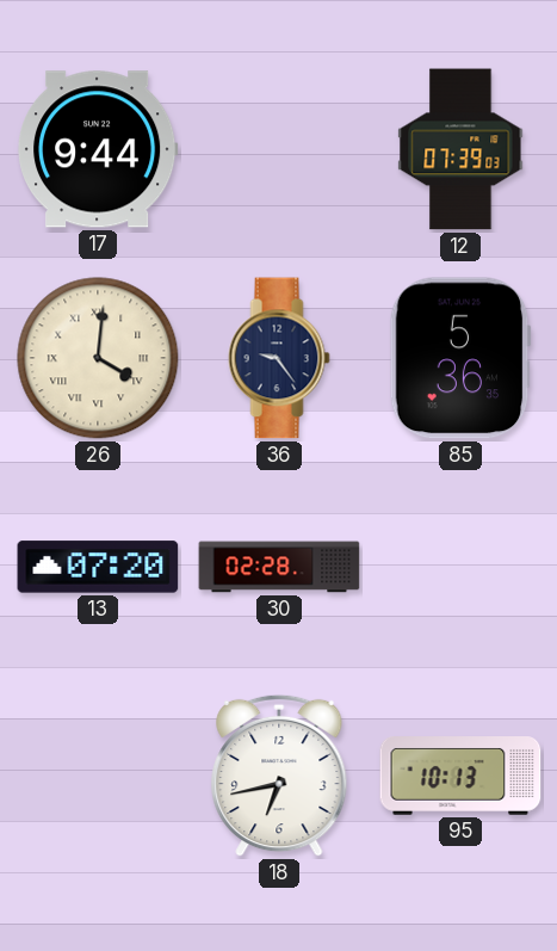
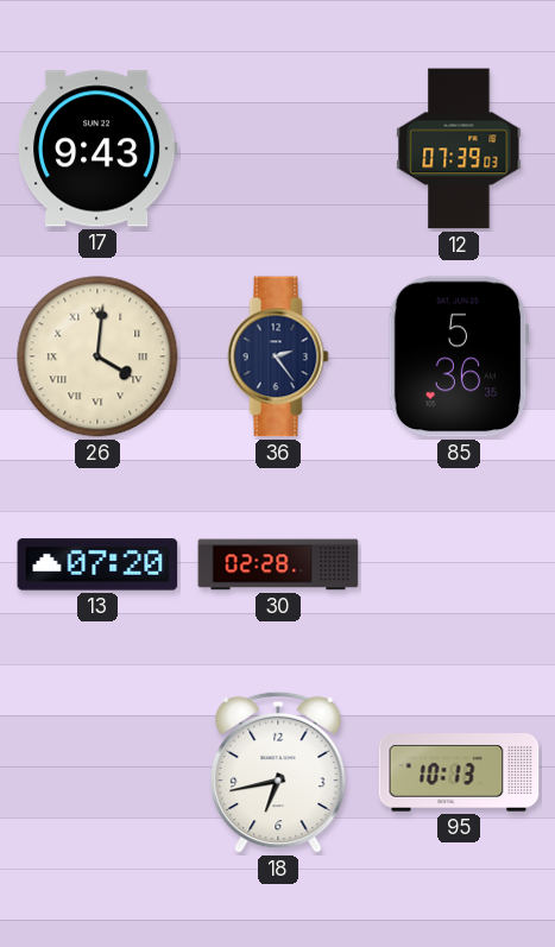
17: 9:44 -> 9:43
36: 9:24 -> 2:24
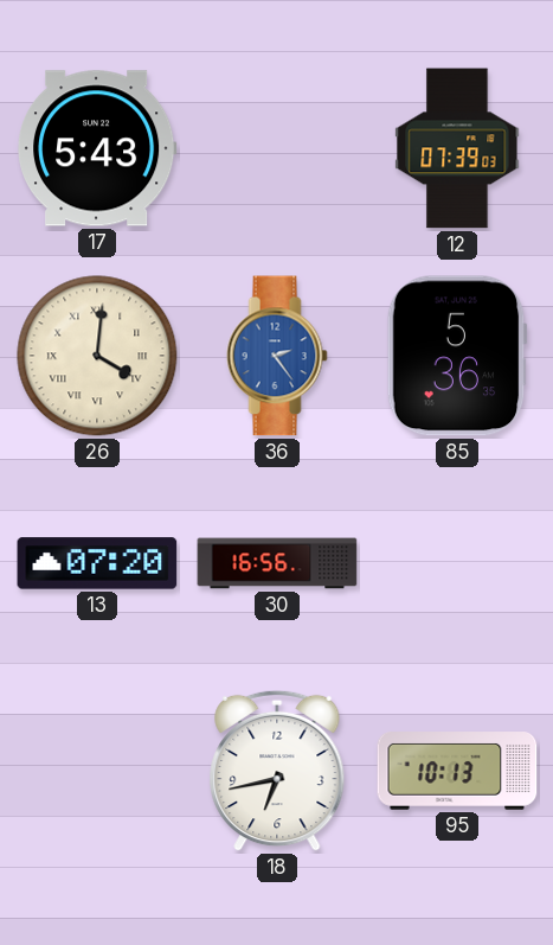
17: 9:43 -> 5:43
36 dial: navy -> blue
30: 02:28 -> 16:56
